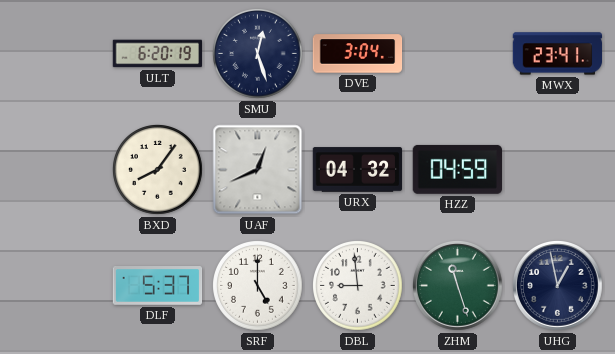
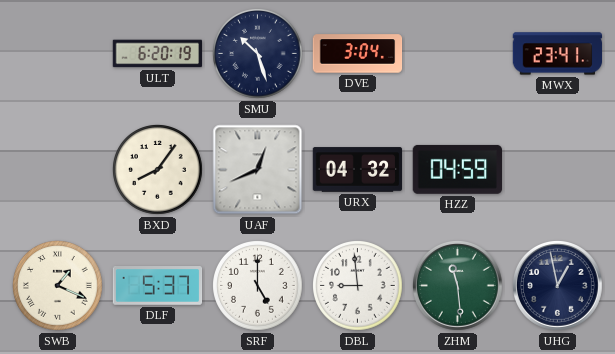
SMU: 12:27 -> 10:27
SWB: none -> 1:19
ZHM: 11:27 -> 11:29
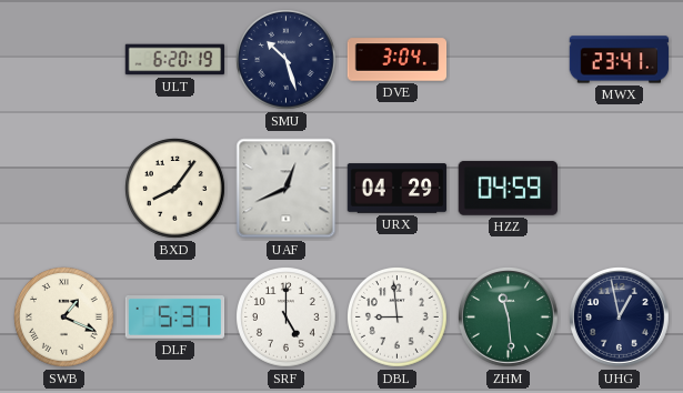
URX: 04:32 -> 04:29
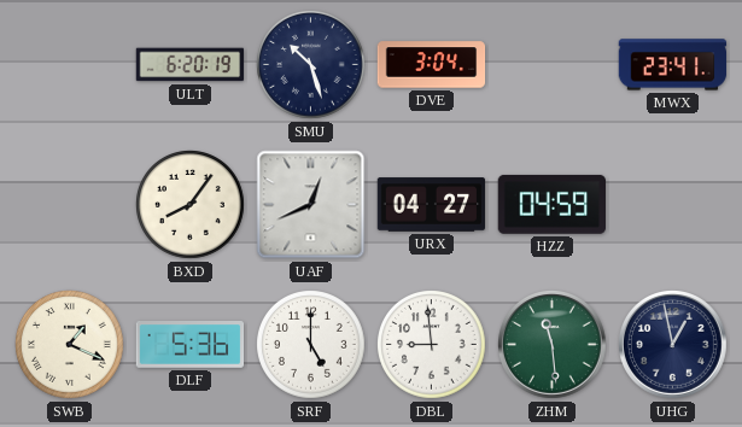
URX: 04:29 -> 04:27
DLF: 5:37 -> 5:36
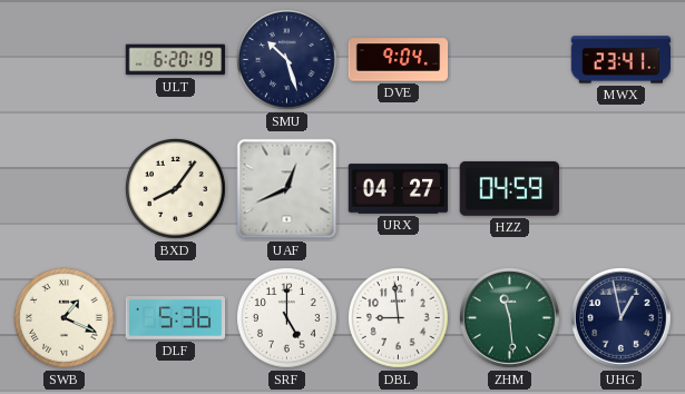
DVE: 3:04 -> 9:04
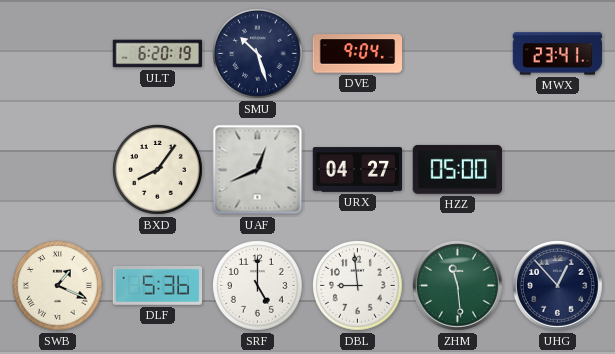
HZZ: 04:59 -> 05:00
UHG: 12:58 -> 12:53
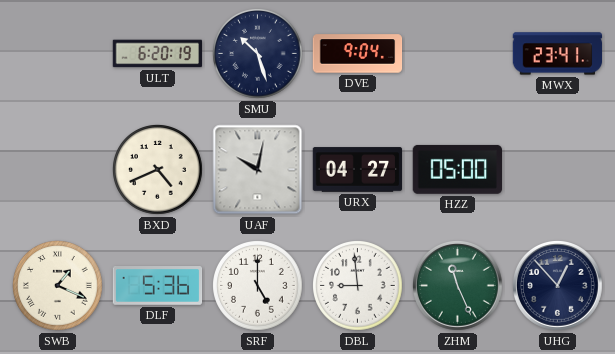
BXD: 8:06 -> 4:41
UAF: 12:41 -> 10:02
ZHM: 11:29 -> 11:26
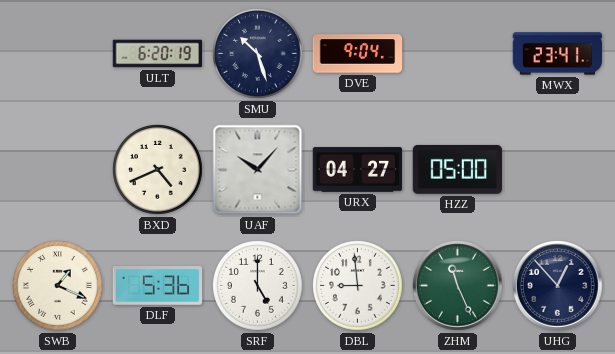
UAF: 10:02 -> 10:07
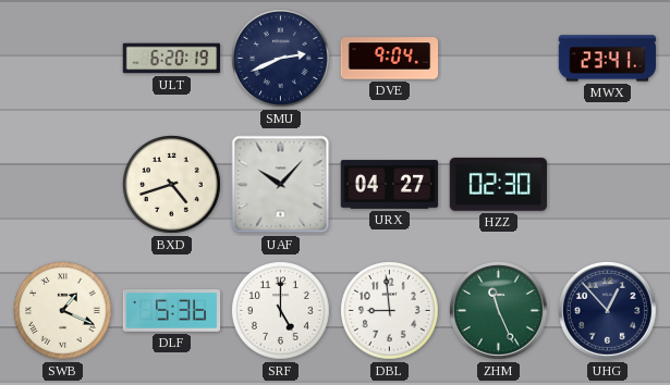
SMU: 10:27 -> 2:41
BXD: 4:41 -> 4:42
HZZ: 05:00 -> 02:30
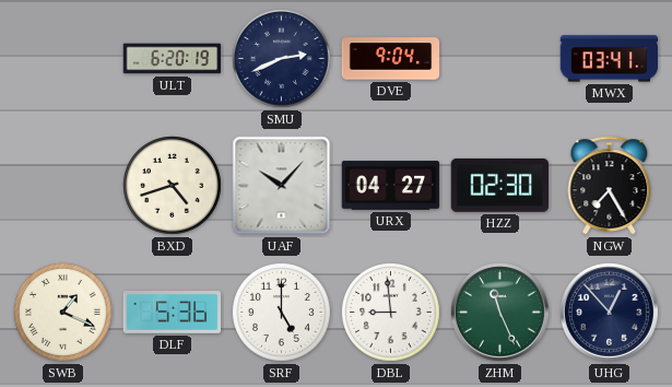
MWX: 23:41 -> 03:41
NGW: none -> 7:25
